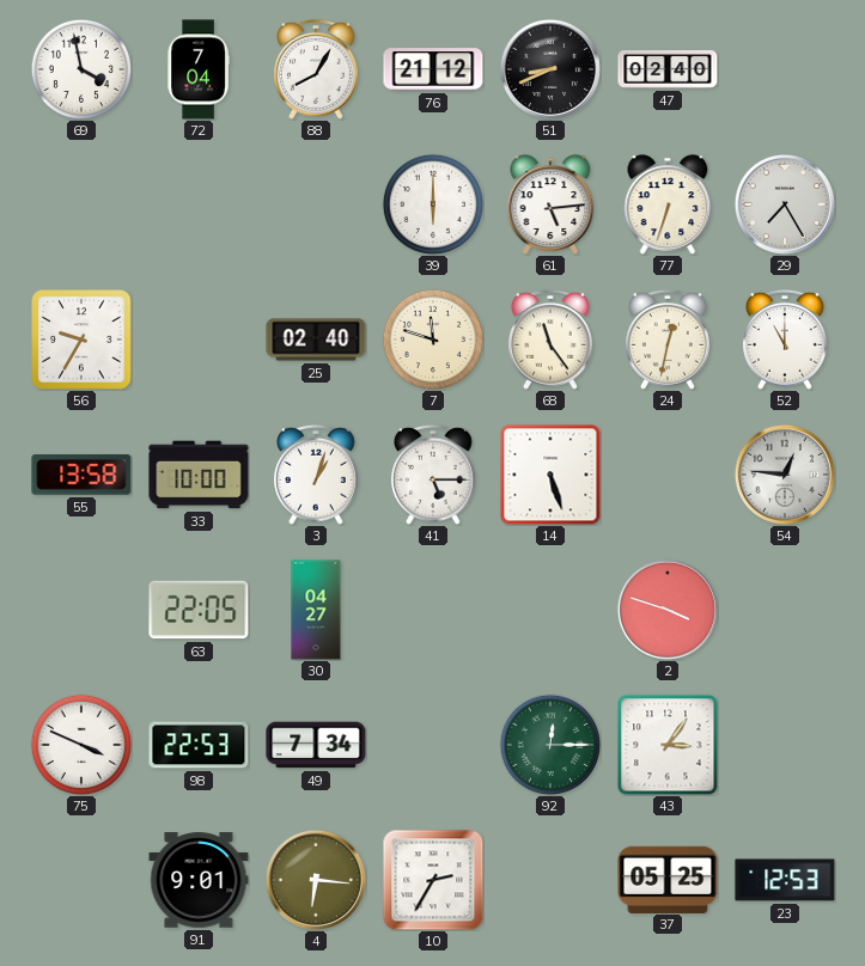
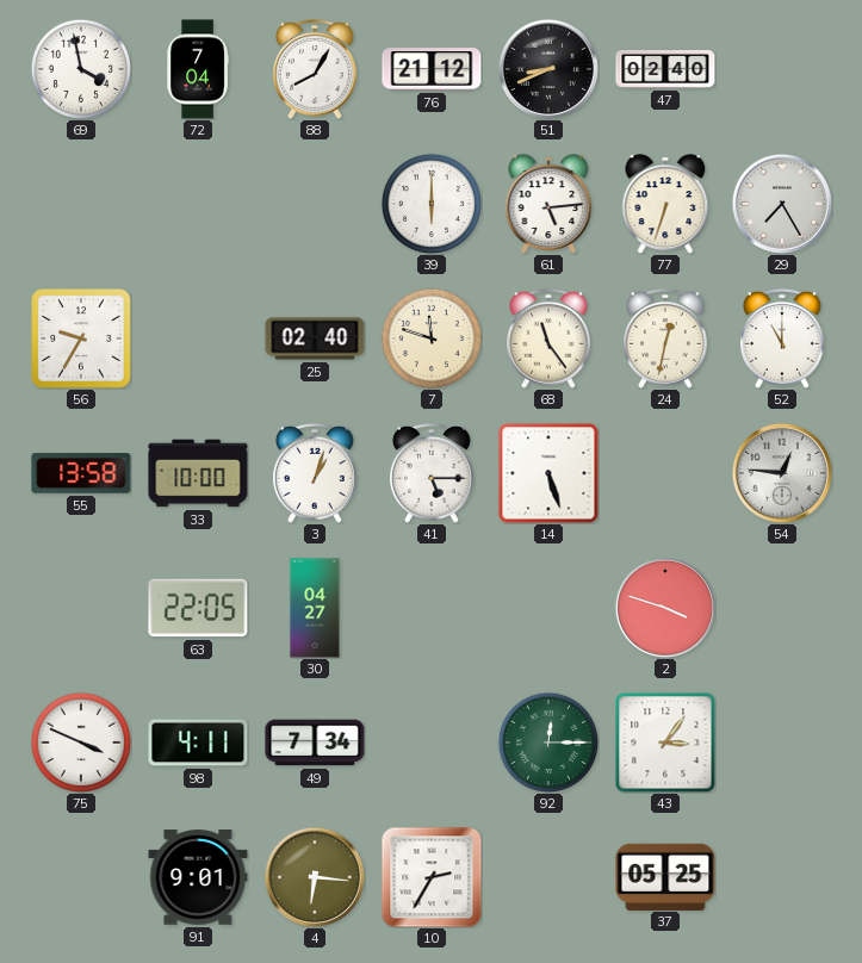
98: 22:53 -> 4:11
23: 12:53 -> none
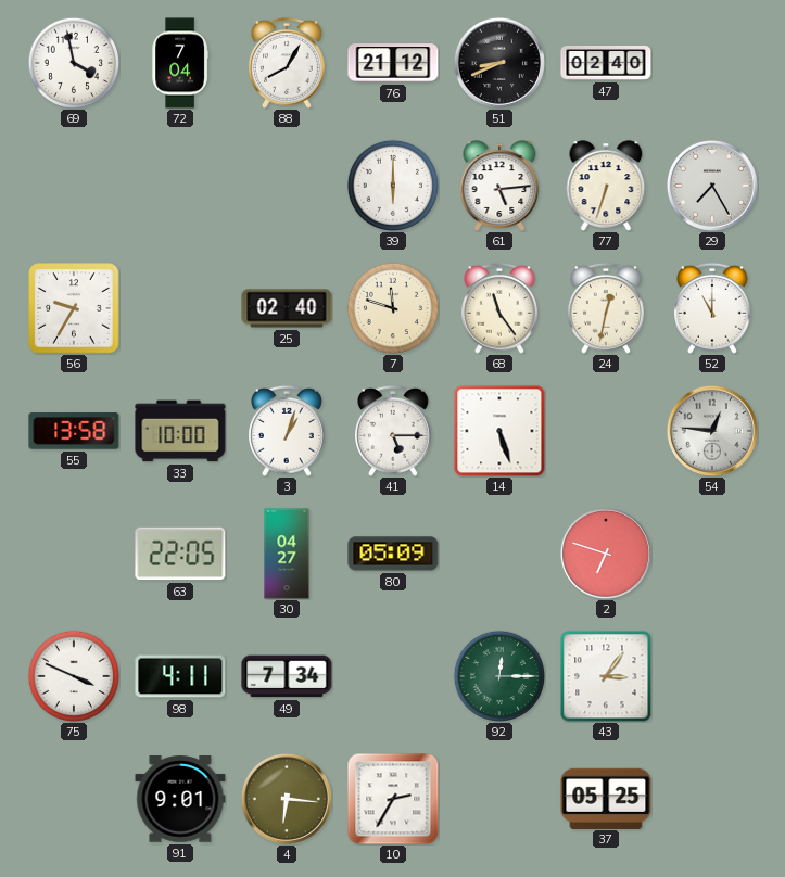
80: none -> 05:09
2: 3:48 -> 6:48
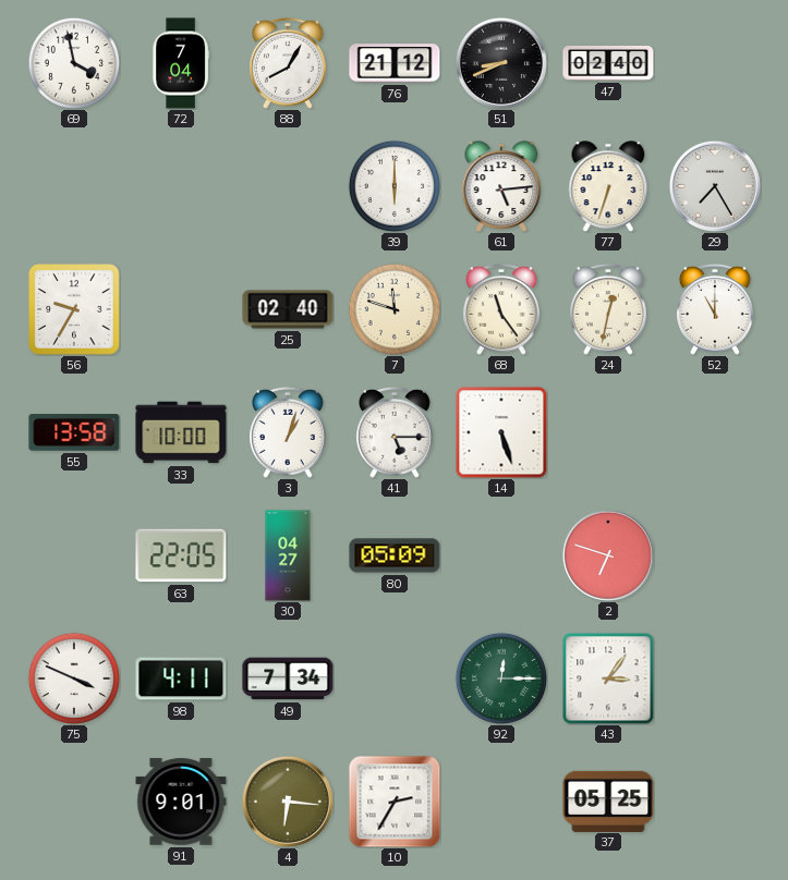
54: 12:46 -> none
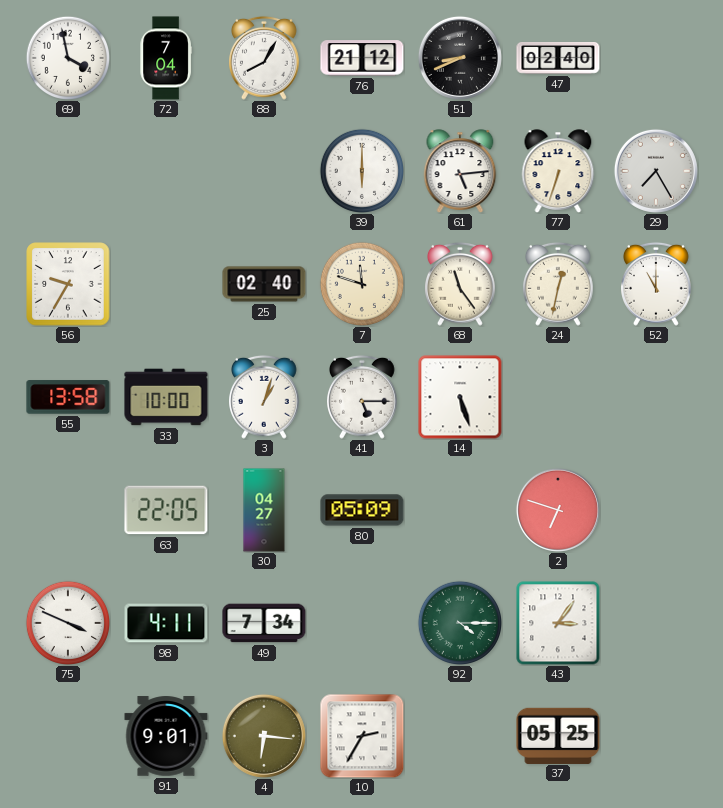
92: 12:15 -> 4:15
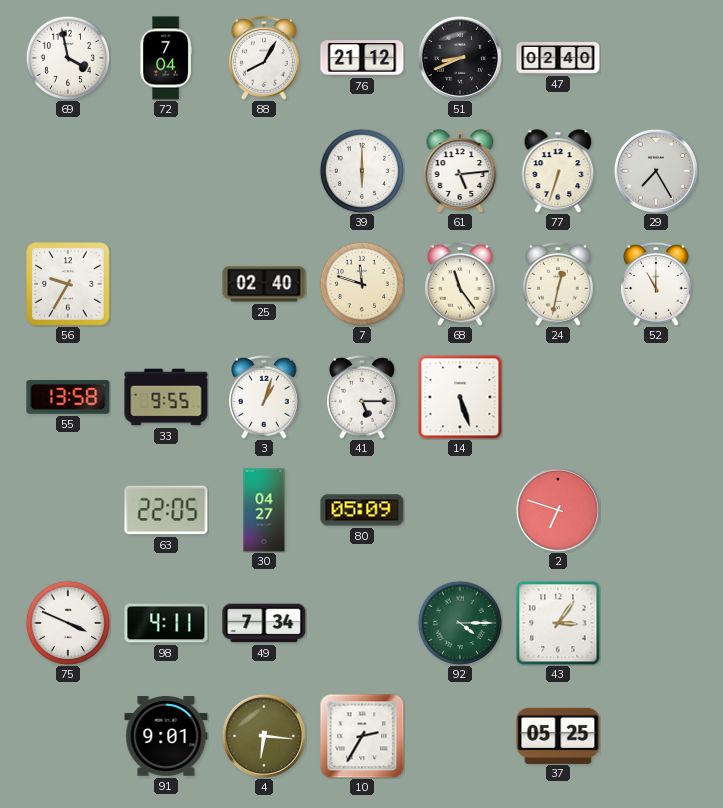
33: 10:00 -> 9:55
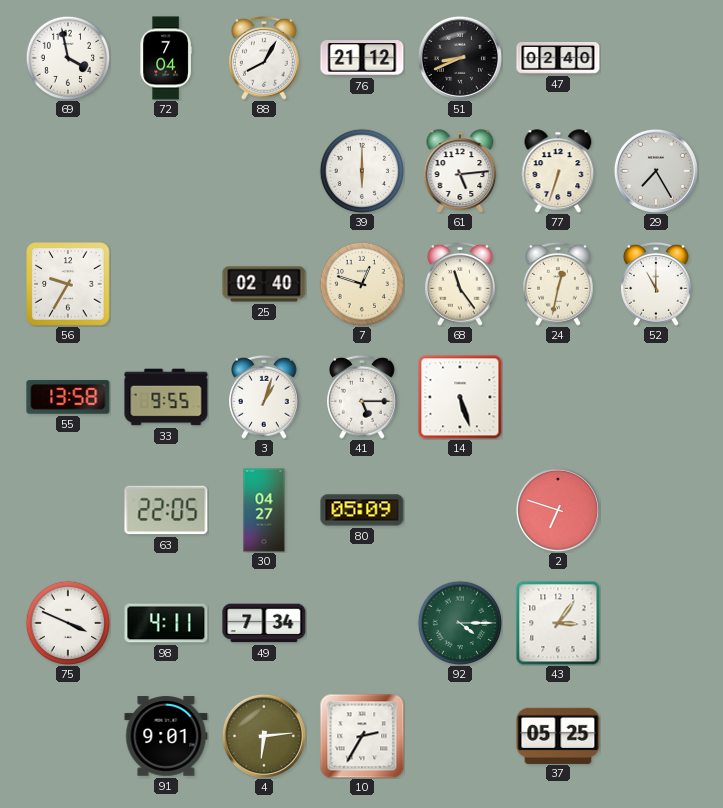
7: 11:48 -> 12:48
4: 6:16 -> 6:14
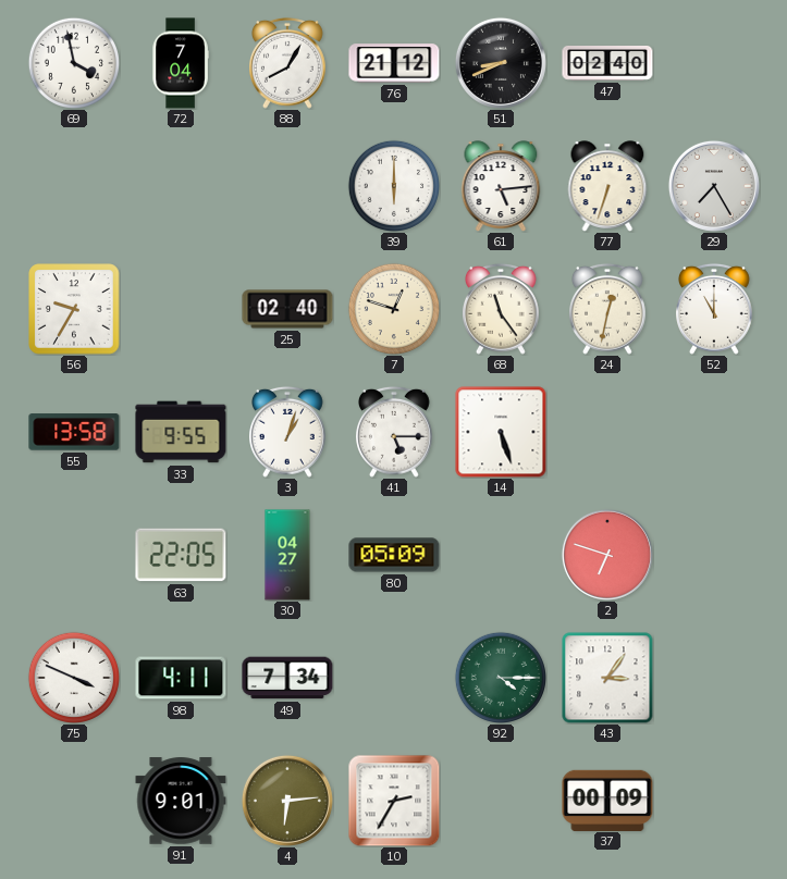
37: 05:25 -> 00:09
